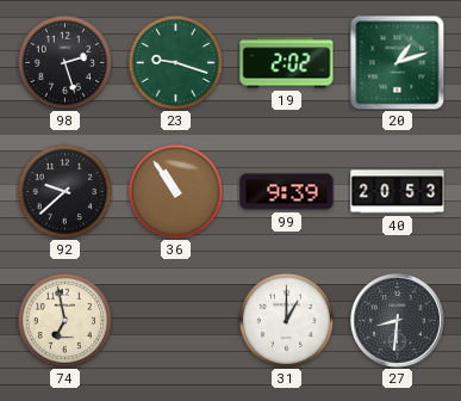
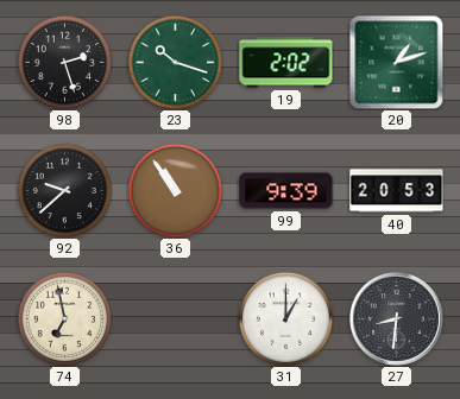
23: 9:18 -> 10:18
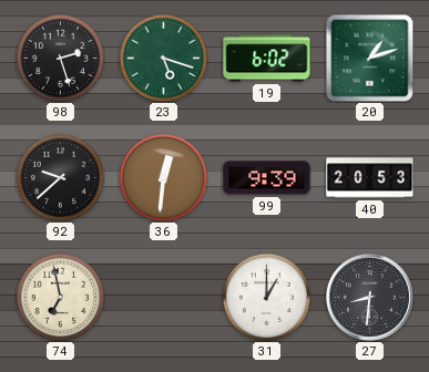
23: 10:18 -> 5:18
19: 2:02 -> 6:02
36: 10:54 -> 12:31
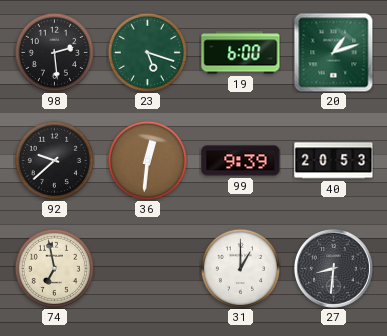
98: 2:27 -> 2:29
19: 6:02 -> 6:00
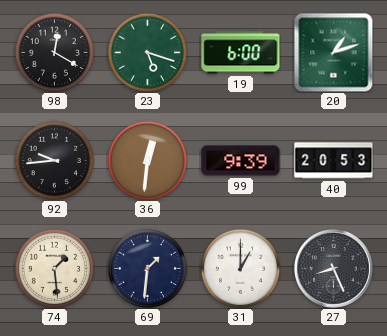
98: 2:29 -> 12:20
92: 9:38 -> 9:44
74: 6:58 -> 1:29
69: none -> 1:31
27: 8:31 -> 8:26
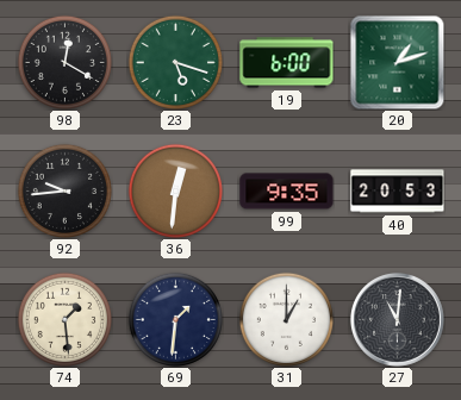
99: 9:39 -> 9:35
27: 8:26 -> 11:01
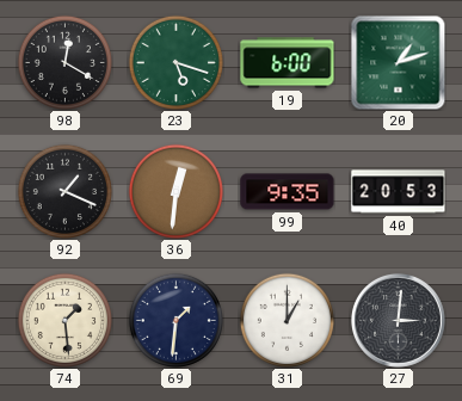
92: 9:44 -> 1:19
27: 11:01 -> 3:01
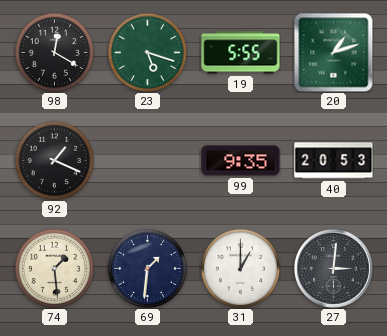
19: 6:00 -> 5:55
36: 12:31 -> none
